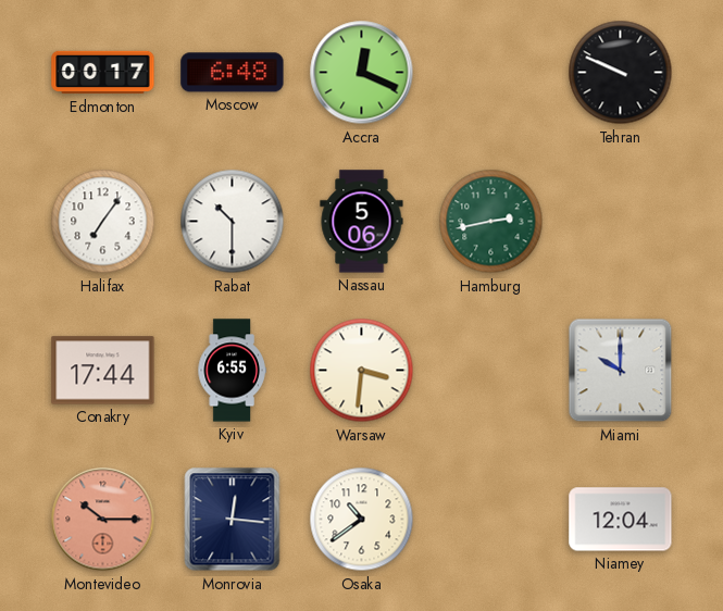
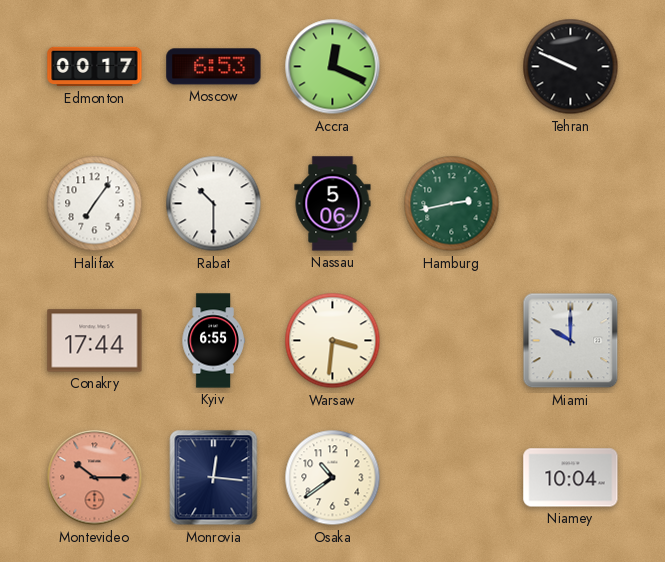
Moscow: 6:48 -> 6:53
Niamey: 12:04 -> 10:04
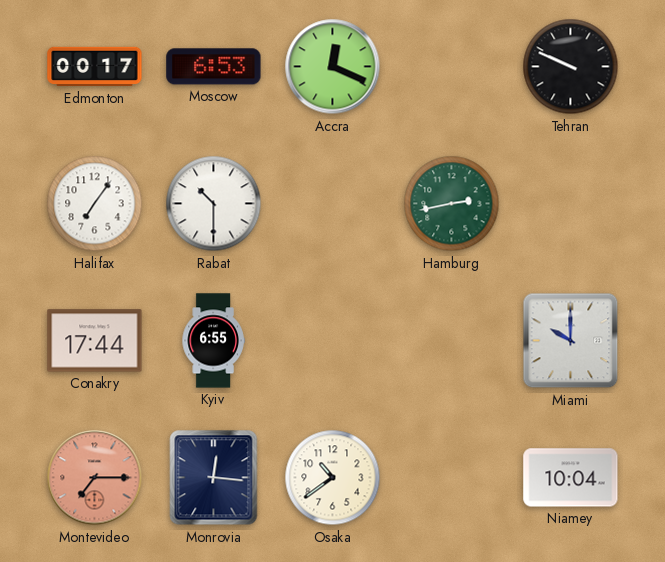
Nassau: 5:06 -> none
Warsaw: 3:31 -> none
Montevideo: 10:15 -> 7:15
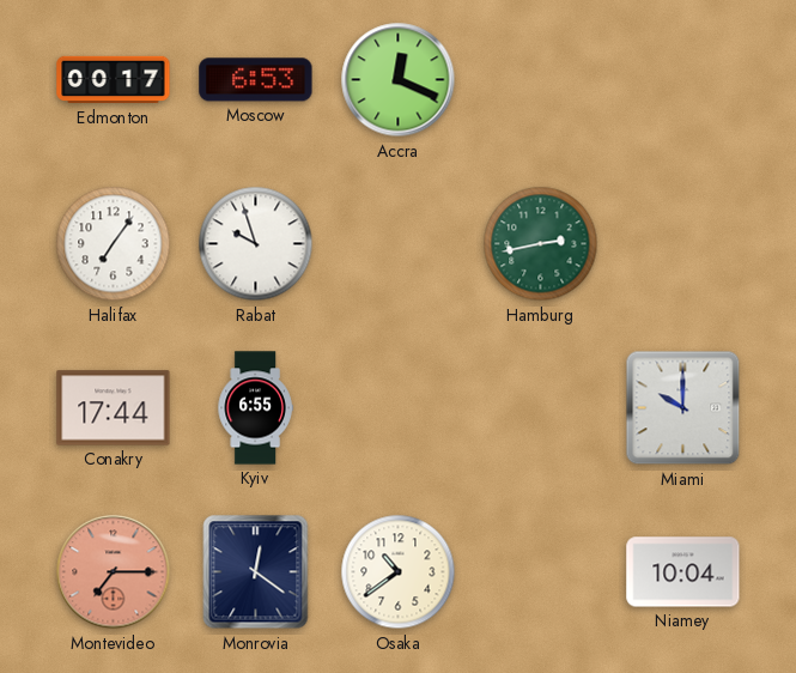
Tehran: 9:49 -> none
Rabat: 10:30 -> 9:57
Monrovia: 12:16 -> 12:21
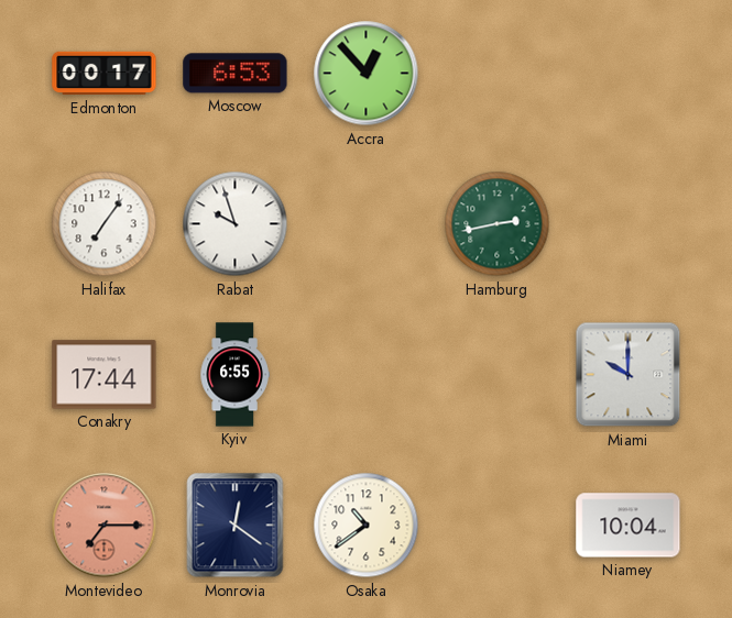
Accra: 12:19 -> 12:53
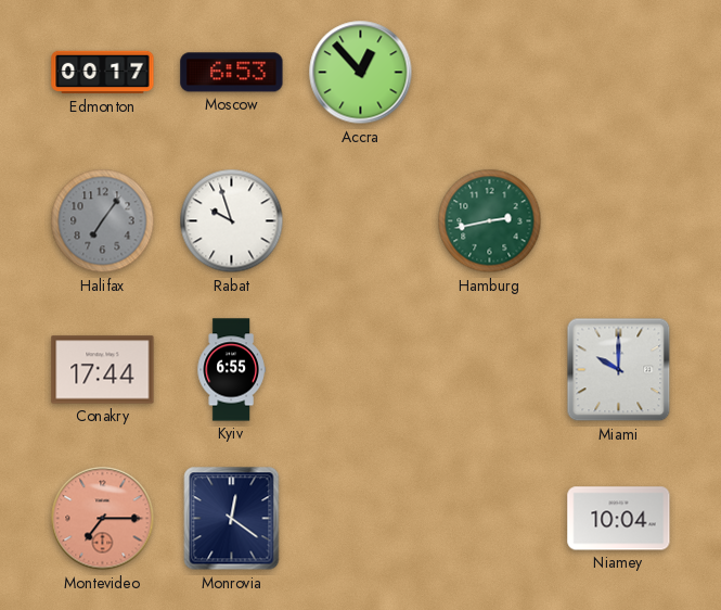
Halifax dial: white -> grey
Osaka: 10:39 -> none
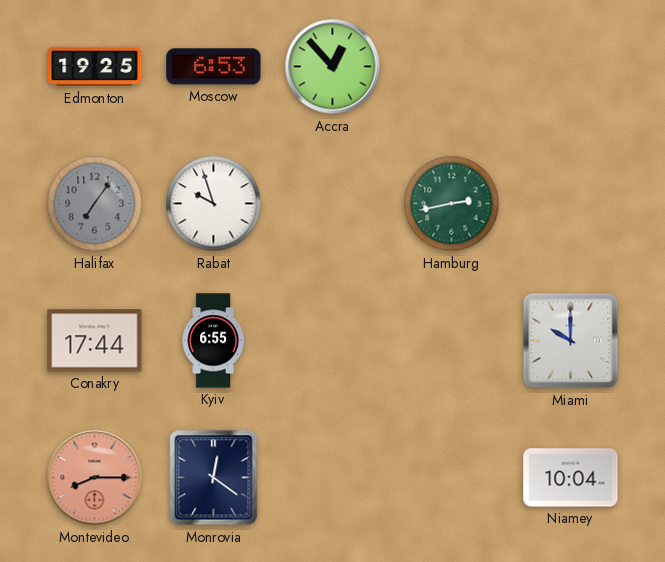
Edmonton: 00:17 -> 19:25
Montevideo: 7:15 -> 8:15
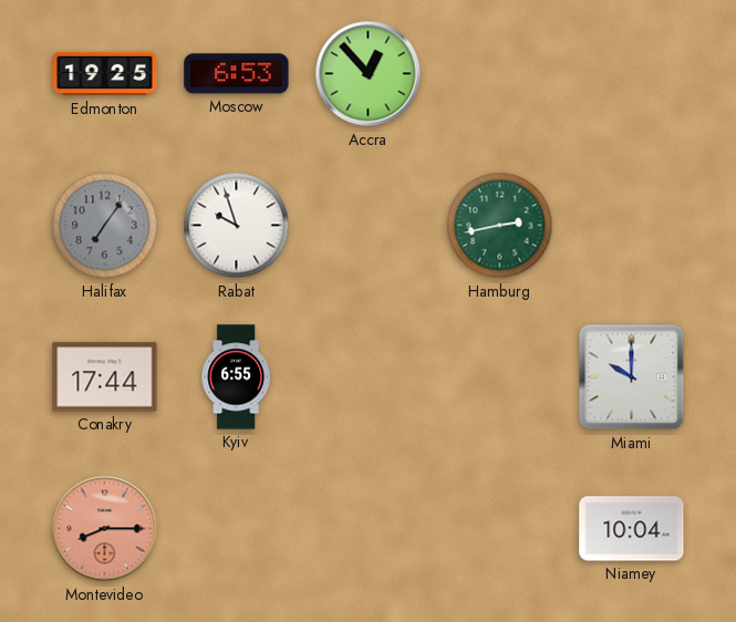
Monrovia: 12:21 -> none
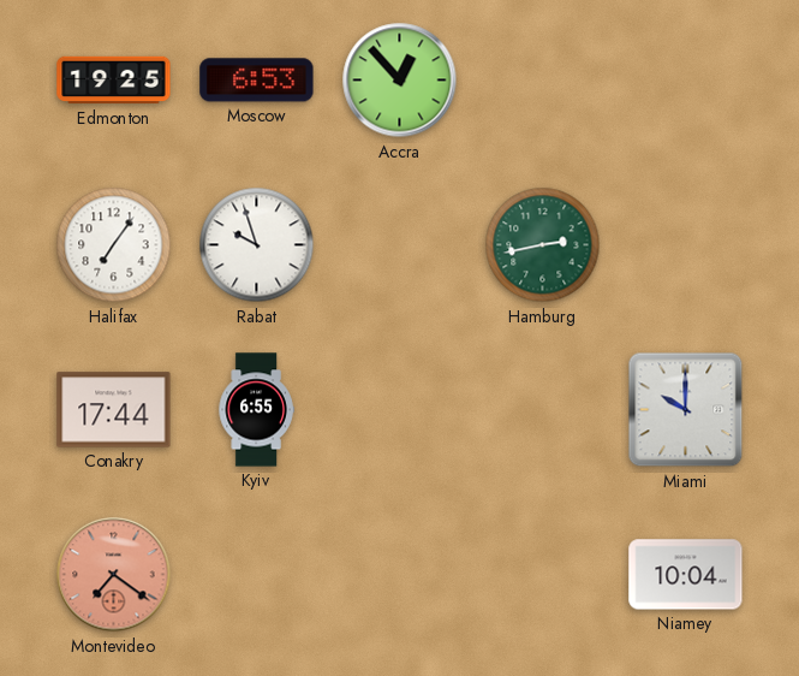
Halifax dial: grey -> white
Montevideo: 8:15 -> 7:21
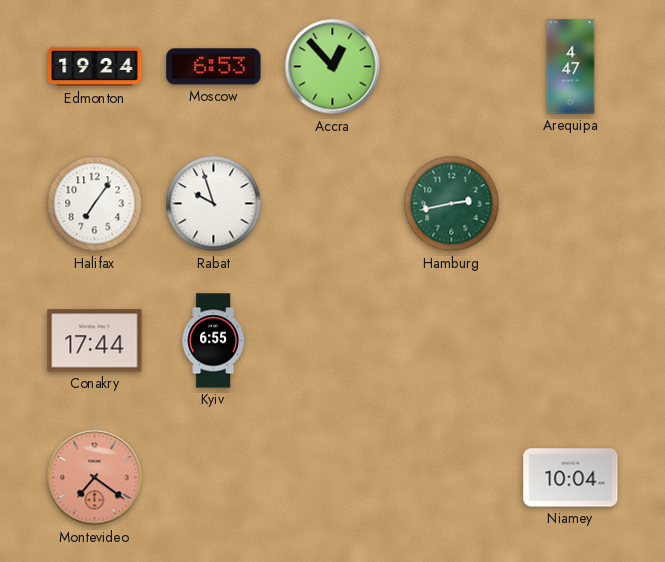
Edmonton: 19:25 -> 19:24
Arequipa: none -> 4:47
Miami: 10:00 -> none
